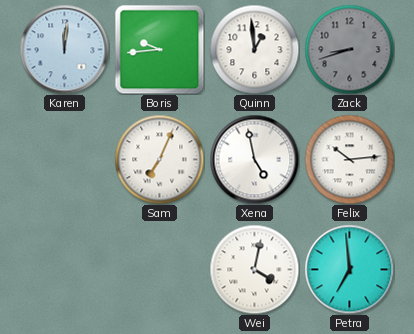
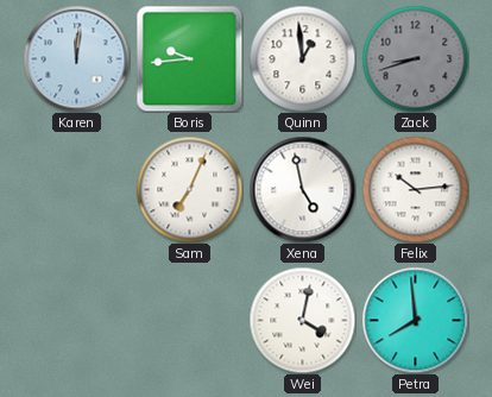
Petra: 6:59 -> 7:59
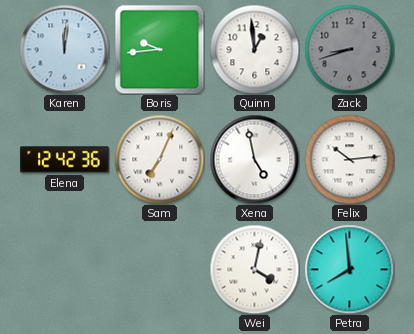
Elena: none -> 12:42
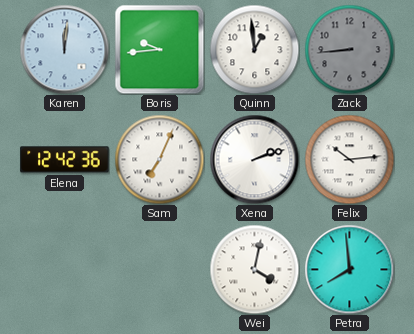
Zack: 8:42 -> 8:44
Xena: 4:58 -> 2:12
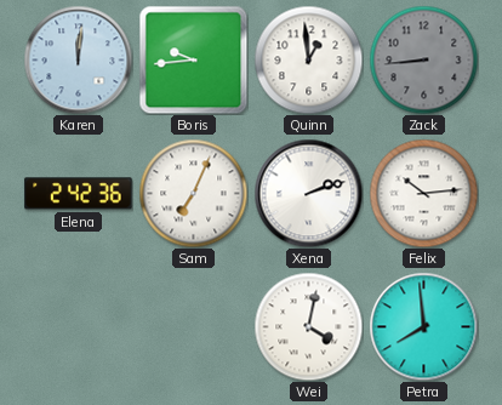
Elena: 12:42 -> 2:42
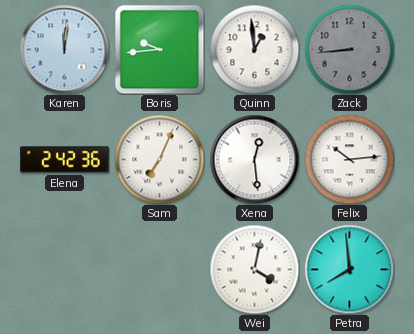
Xena: 2:12 -> 12:29
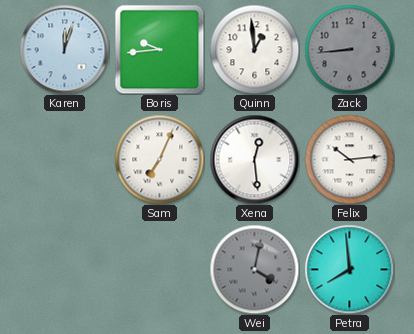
Karen: 12:01 -> 12:03
Elena: 2:42 -> none
Wei dial: white -> grey
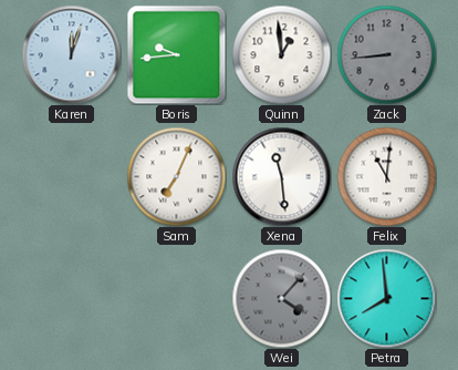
Xena: 12:29 -> 11:29
Felix: 10:14 -> 11:01
Wei: 4:02 -> 4:07
